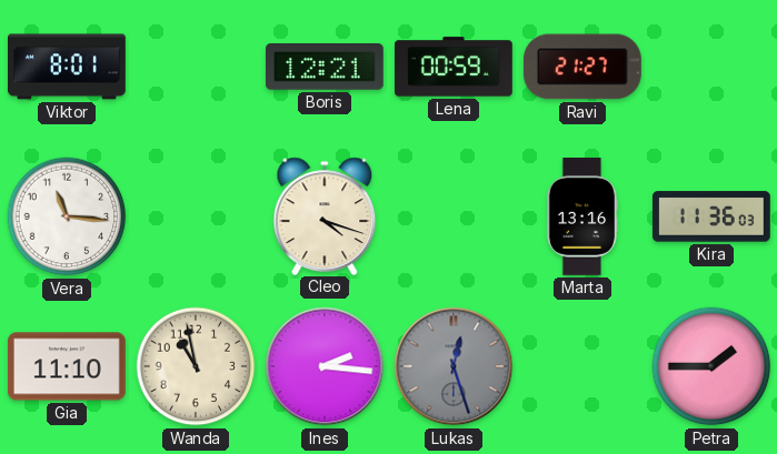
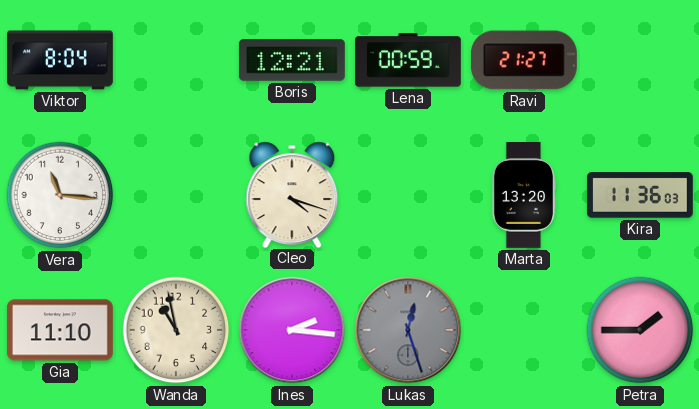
Viktor: 8:01 -> 8:04
Marta: 13:16 -> 13:20
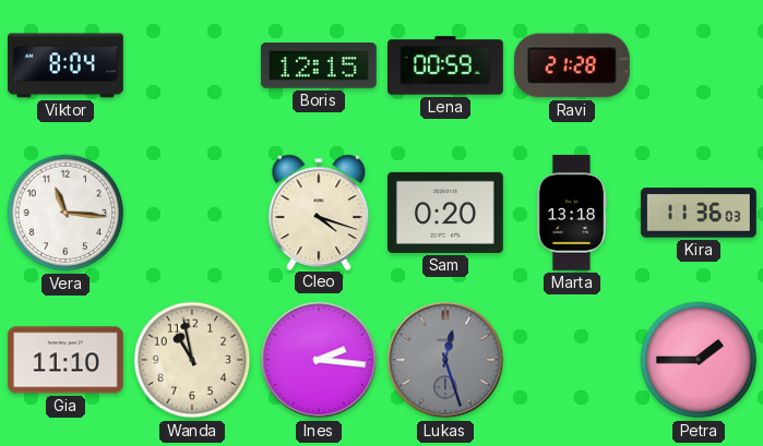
Boris: 12:21 -> 12:15
Ravi: 21:27 -> 21:28
Sam: none -> 0:20
Marta: 13:20 -> 13:18
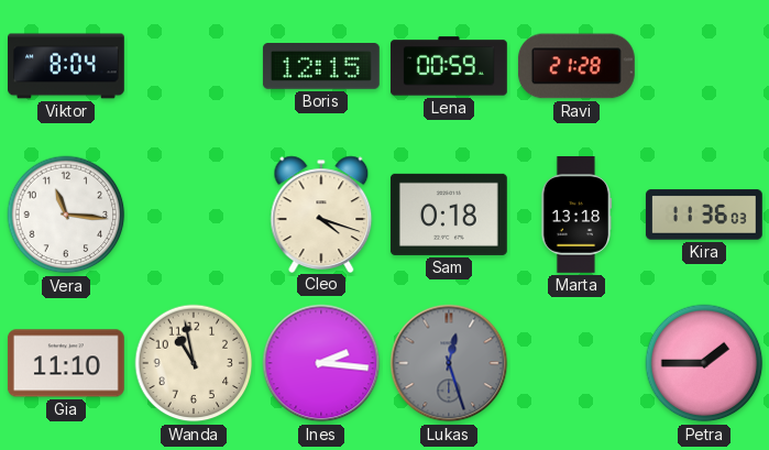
Sam: 0:20 -> 0:18
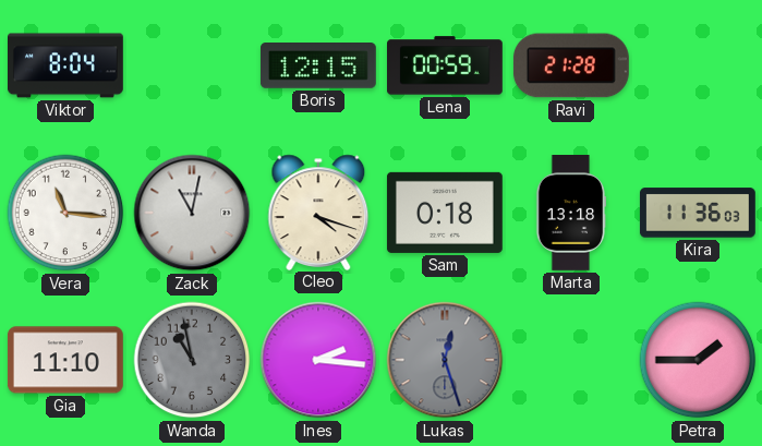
Zack: none -> 11:02
Wanda dial: cream -> grey
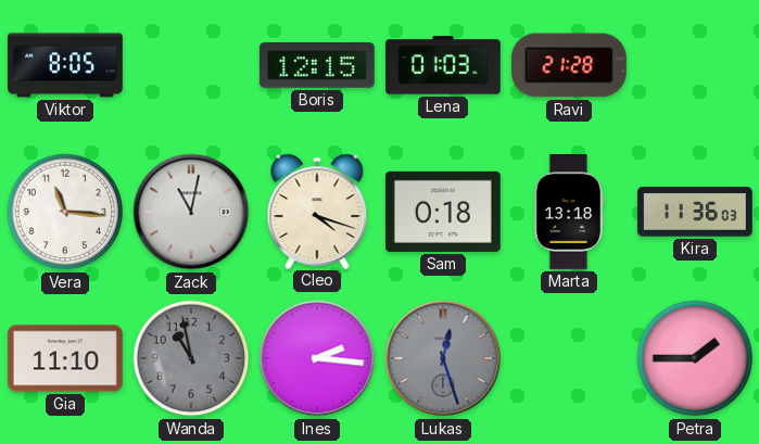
Viktor: 8:04 -> 8:05
Lena: 00:59 -> 01:03
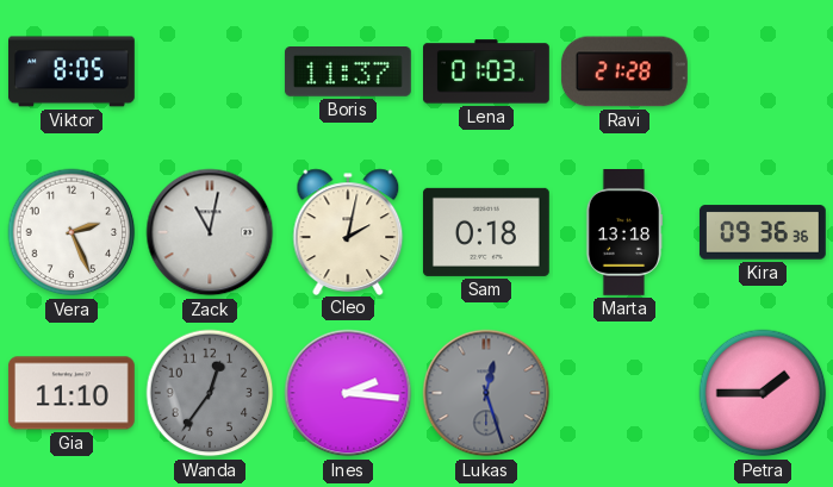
Boris: 12:15 -> 11:37
Vera: 11:16 -> 2:26
Cleo: 4:18 -> 2:02
Kira: 11:36 -> 09:36
Wanda: 10:58 -> 12:36
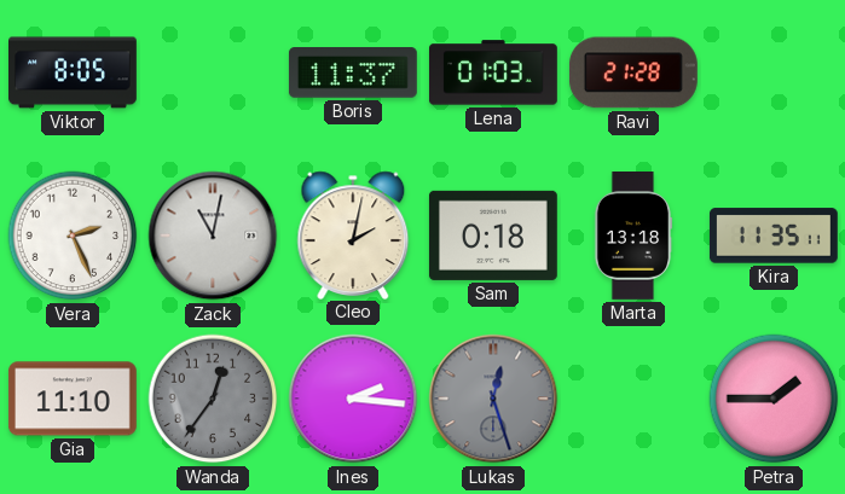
Kira: 09:36 -> 11:35
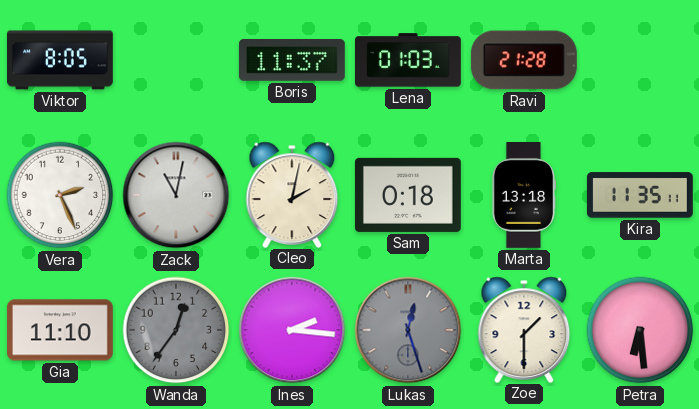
Zoe: none -> 1:30
Petra: 1:45 -> 6:29
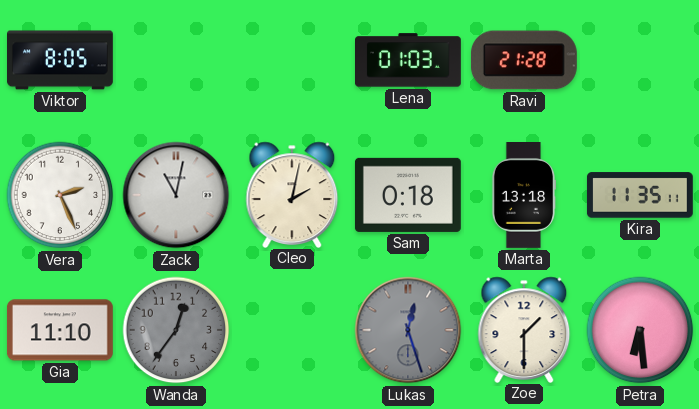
Boris: 11:37 -> none
Ines: 2:16 -> none
